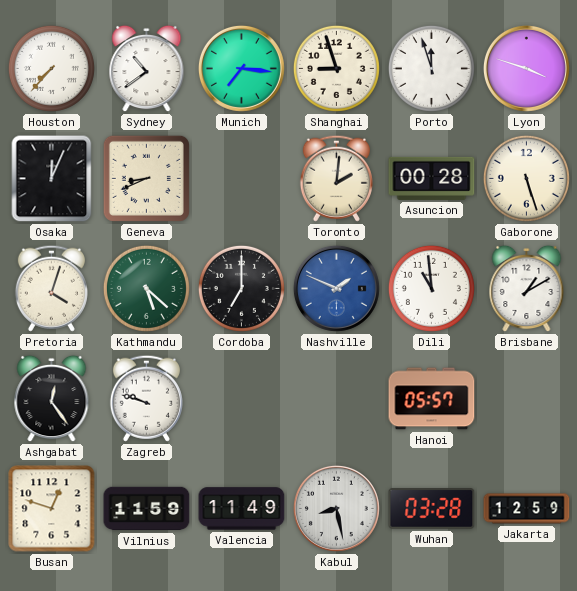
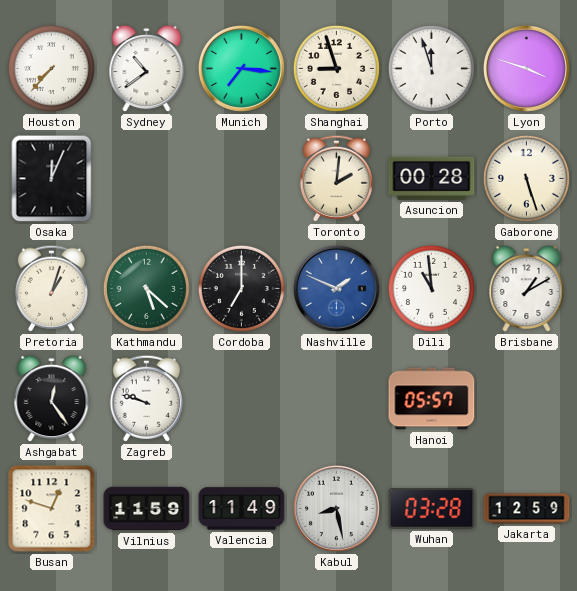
Geneva: 8:41 -> none
Pretoria: 4:03 -> 1:03
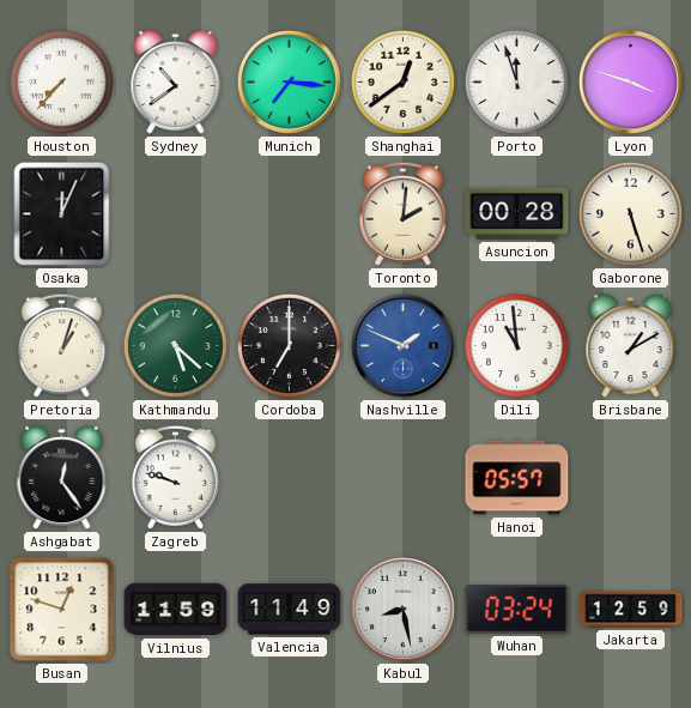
Shanghai: 8:57 -> 12:39
Wuhan: 03:28 -> 03:24
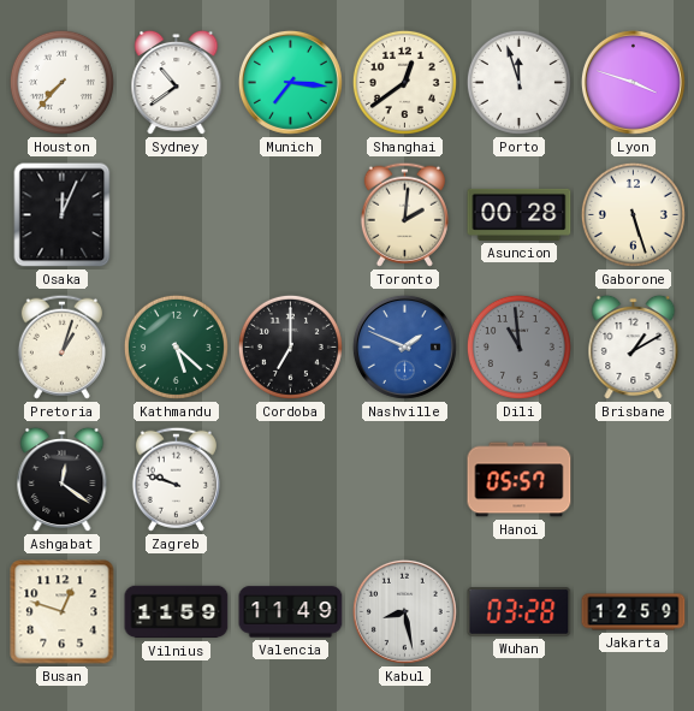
Dili dial: white -> grey
Ashgabat: 12:24 -> 12:21
Wuhan: 03:24 -> 03:28
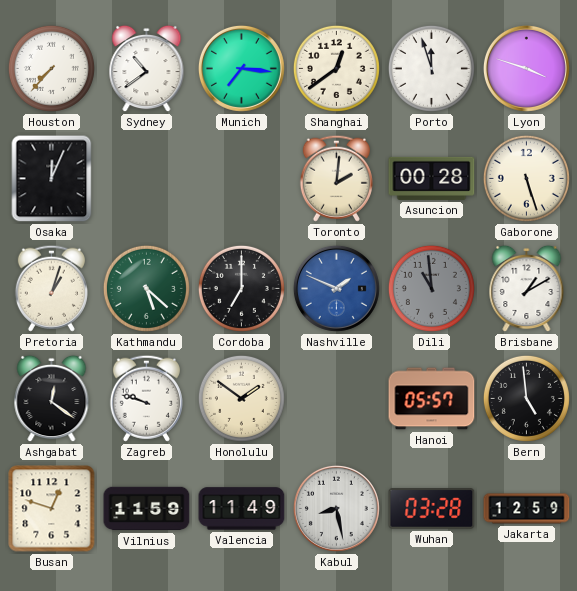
Honolulu: none -> 1:51
Bern: none -> 4:59
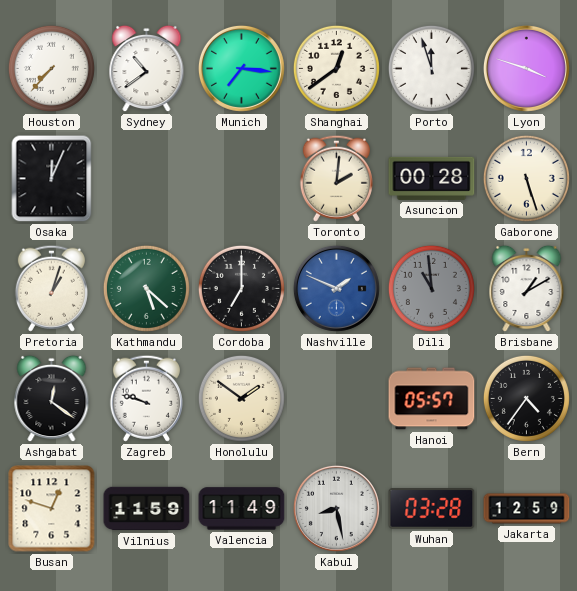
Bern: 4:59 -> 4:36
